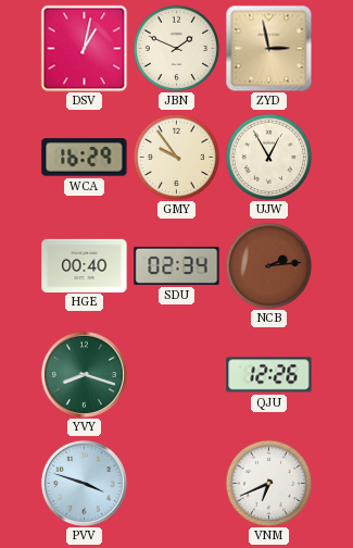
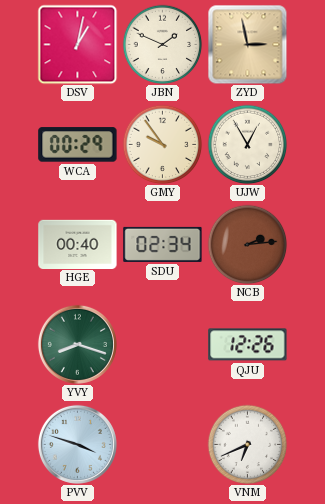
WCA: 16:29 -> 00:29
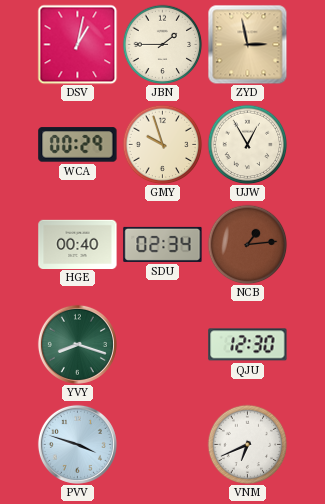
JBN: 1:49 -> 1:45
GMY: 9:54 -> 9:57
NCB: 2:14 -> 1:14
QJU: 12:26 -> 12:30
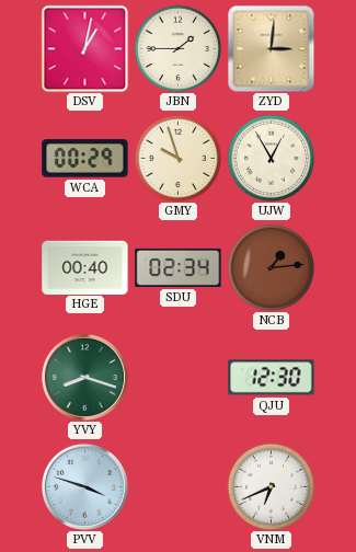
ZYD: 2:58 -> 3:01
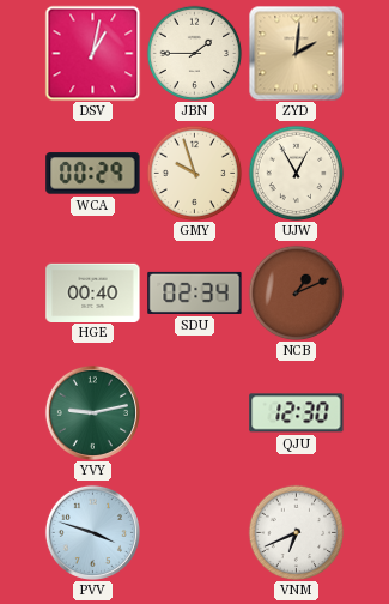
ZYD: 3:01 -> 2:01
NCB: 1:14 -> 1:11
YVY: 8:18 -> 9:13
